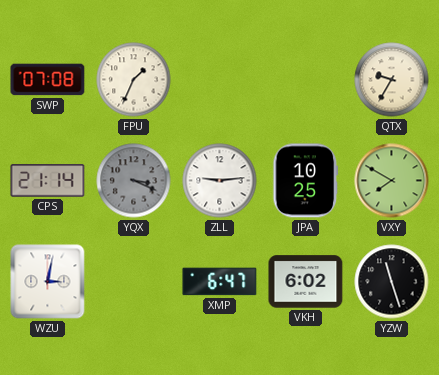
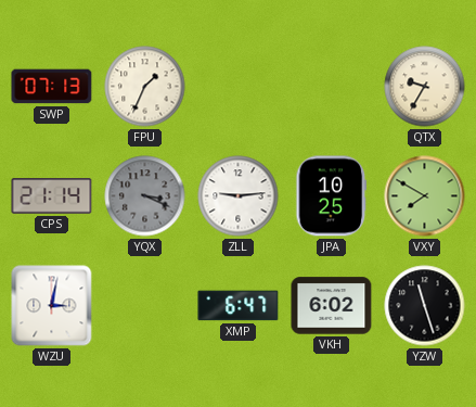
SWP: 07:08 -> 07:13
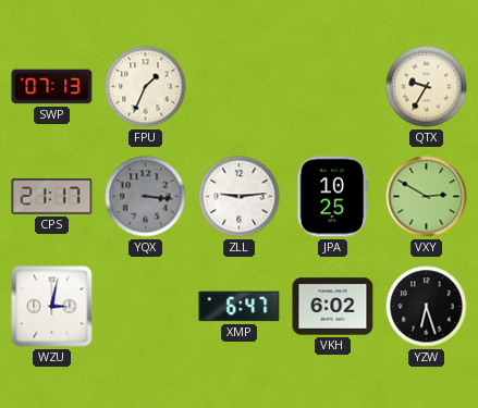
CPS: 21:14 -> 21:17
YQX: 3:19 -> 3:16
VXY: 7:50 -> 2:50
YZW: 11:27 -> 6:27
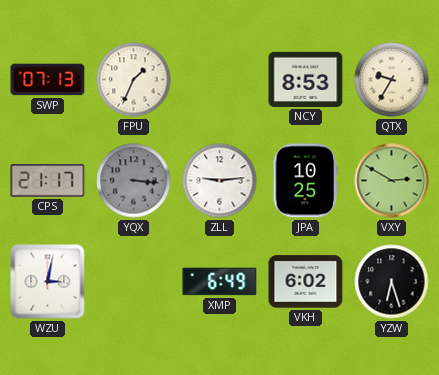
NCY: none -> 8:53
XMP: 6:47 -> 6:49
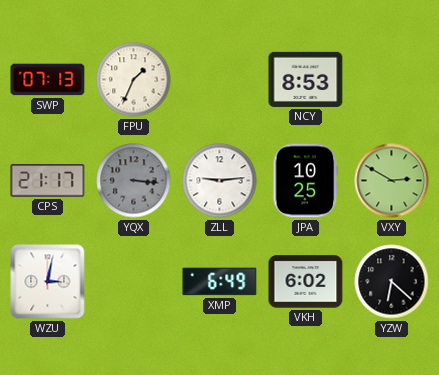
QTX: 9:35 -> none
YZW: 6:27 -> 6:22
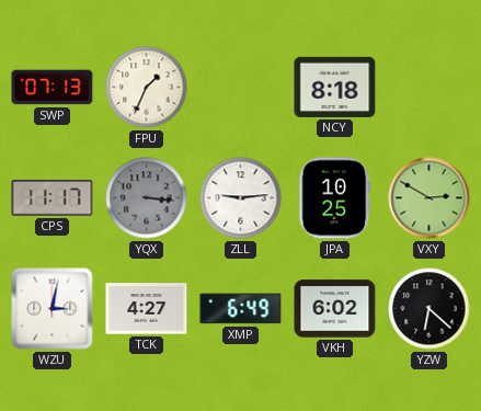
NCY: 8:53 -> 8:18
CPS: 21:17 -> 11:17
TCK: none -> 4:27
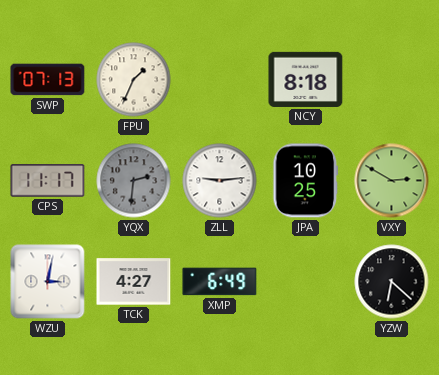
YQX: 3:16 -> 2:31
VKH: 6:02 -> none
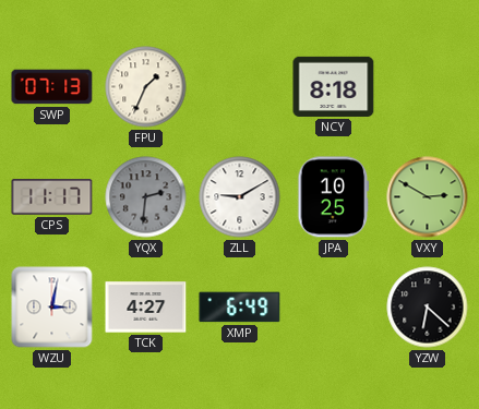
ZLL: 9:14 -> 9:10
